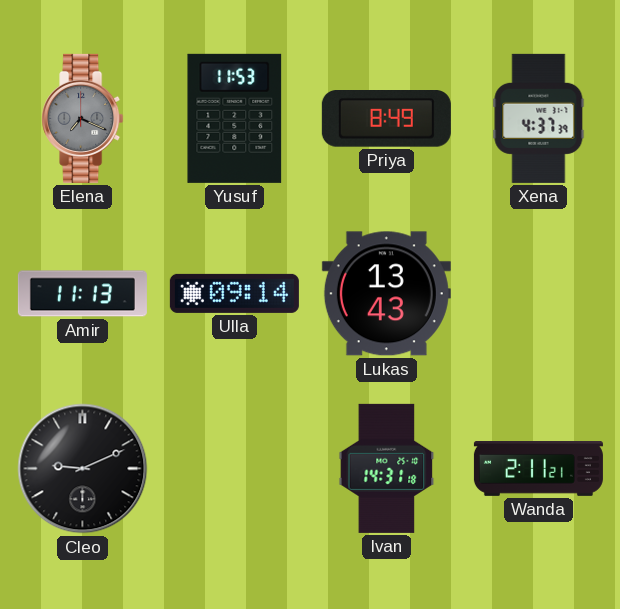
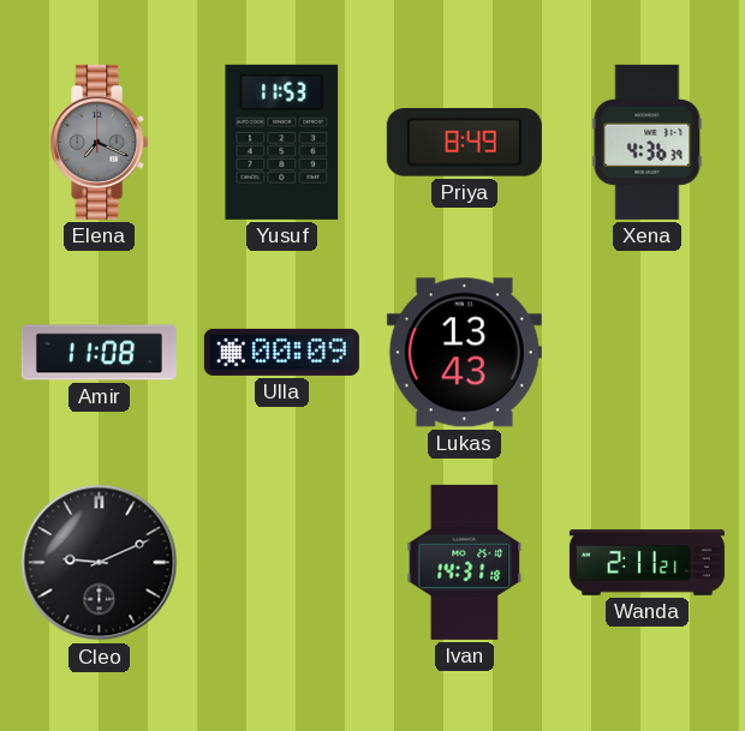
Xena: 4:37 -> 4:36
Amir: 11:13 -> 11:08
Ulla: 09:14 -> 00:09
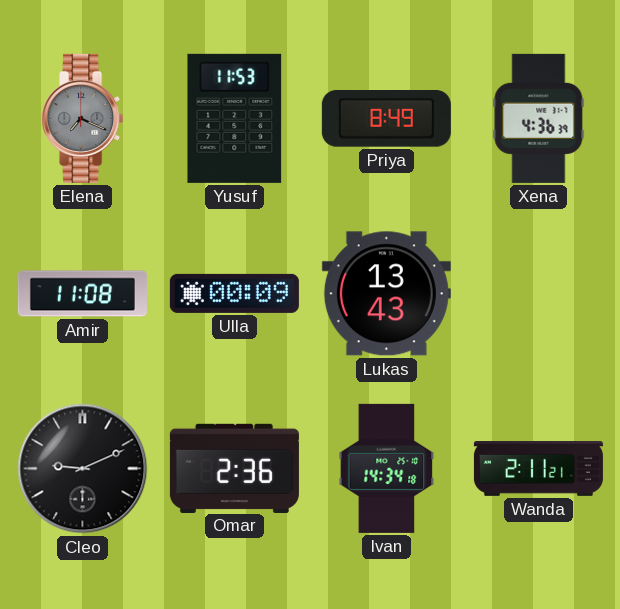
Omar: none -> 2:36
Ivan: 14:31 -> 14:34
